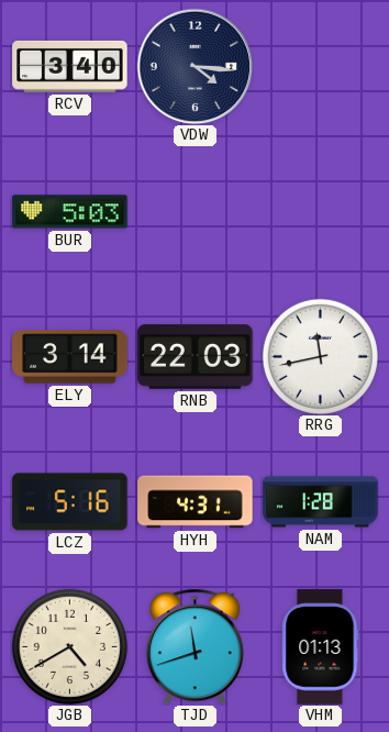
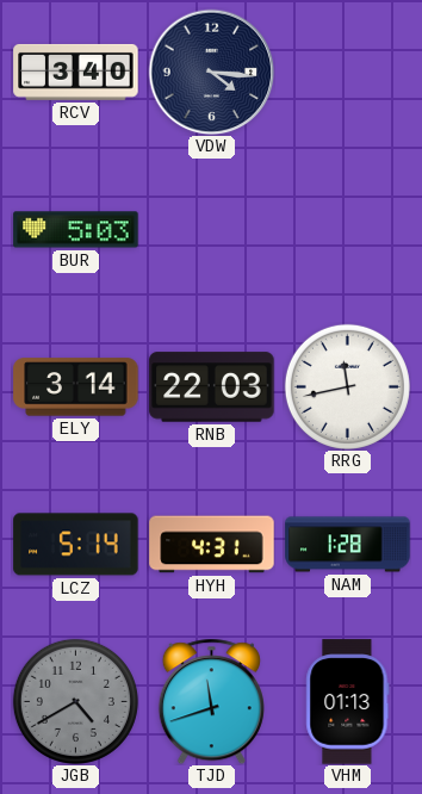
LCZ: 5:16 -> 5:14
JGB dial: cream -> grey
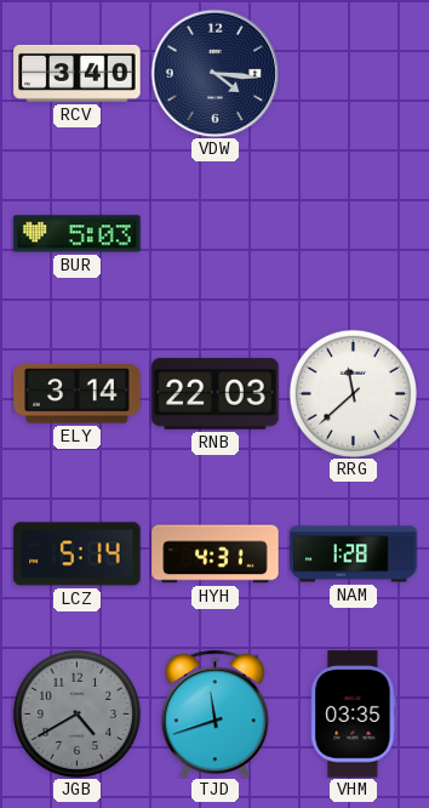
RRG: 11:43 -> 11:38
VHM: 01:13 -> 03:35
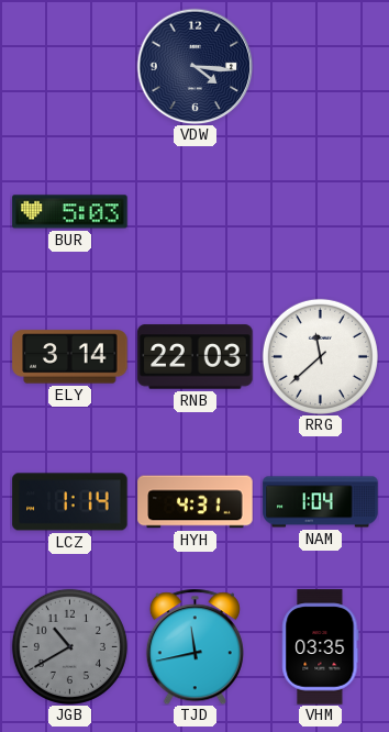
RCV: 3:40 -> none
LCZ: 5:14 -> 1:14
NAM: 1:28 -> 1:04
JGB: 4:40 -> 10:40
TJD: 11:42 -> 11:43
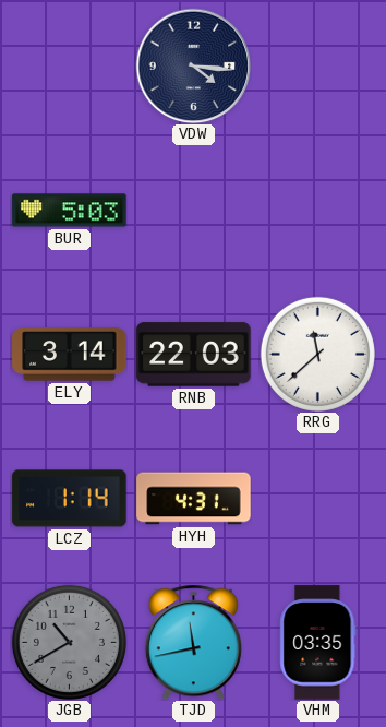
NAM: 1:04 -> none
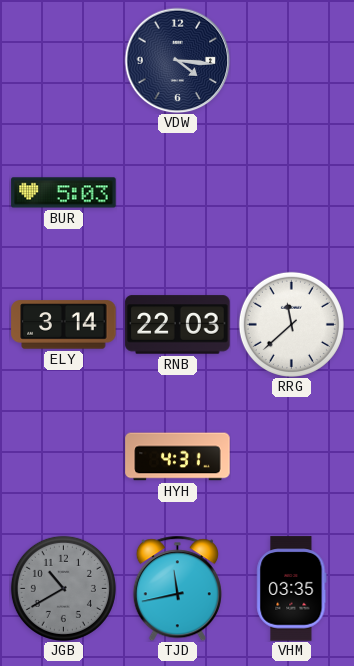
LCZ: 1:14 -> none
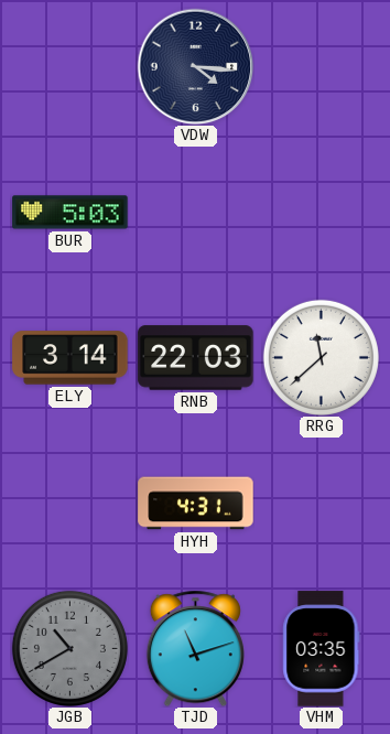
TJD: 11:43 -> 11:12
